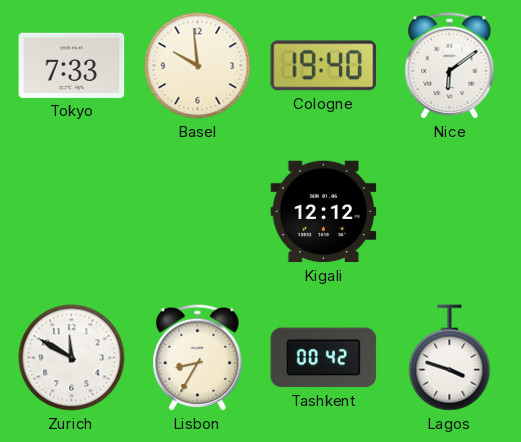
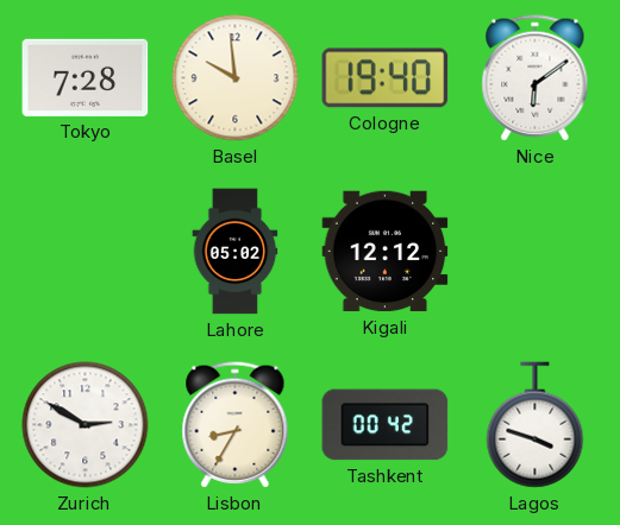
Tokyo: 7:33 -> 7:28
Lahore: none -> 05:02
Zurich: 11:50 -> 2:50
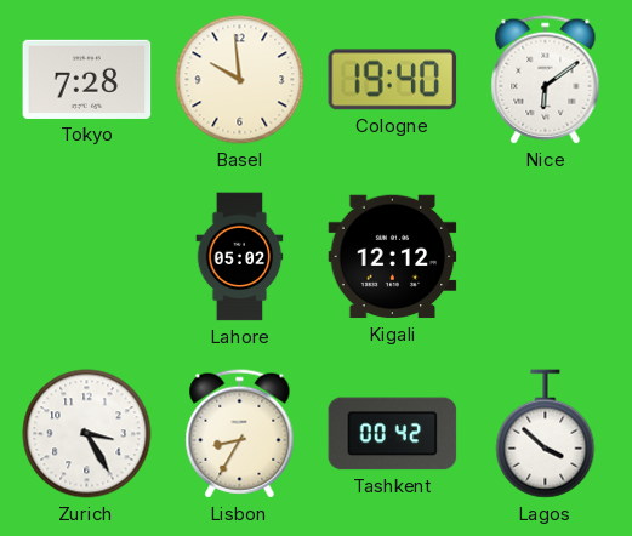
Zurich: 2:50 -> 3:25
Lagos: 3:48 -> 3:52
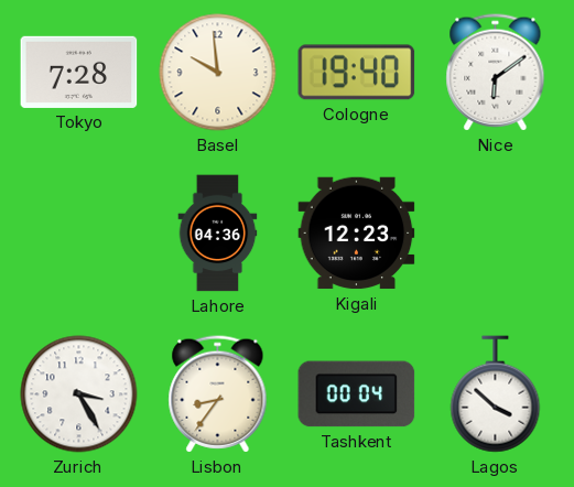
Lahore: 05:02 -> 04:36
Kigali: 12:12 -> 12:23
Lisbon: 8:35 -> 8:36
Tashkent: 00:42 -> 00:04
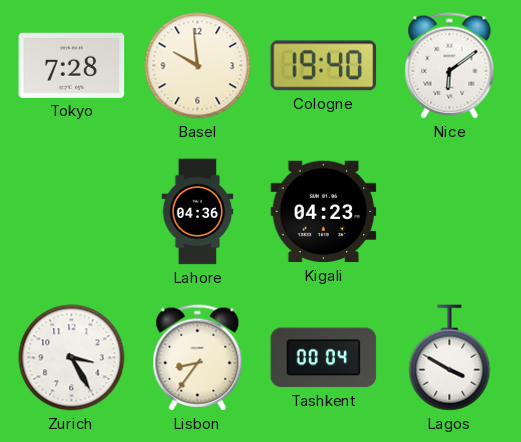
Kigali: 12:23 -> 04:23
Lagos: 3:52 -> 3:50
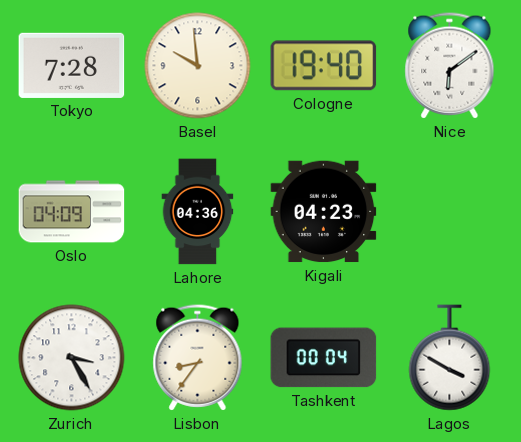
Oslo: none -> 04:09
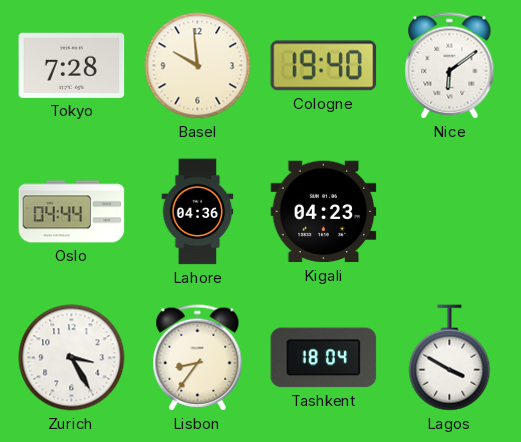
Oslo: 04:09 -> 04:44
Tashkent: 00:04 -> 18:04
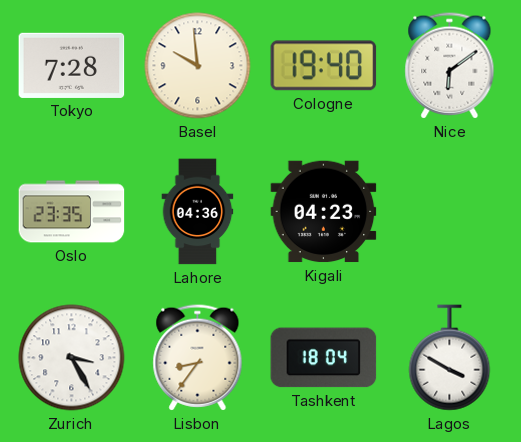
Oslo: 04:44 -> 23:35
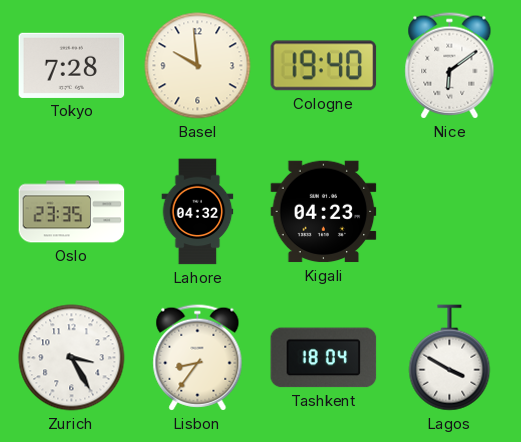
Lahore: 04:36 -> 04:32
